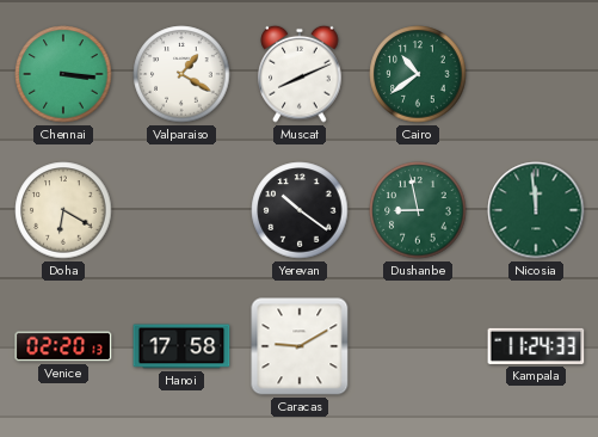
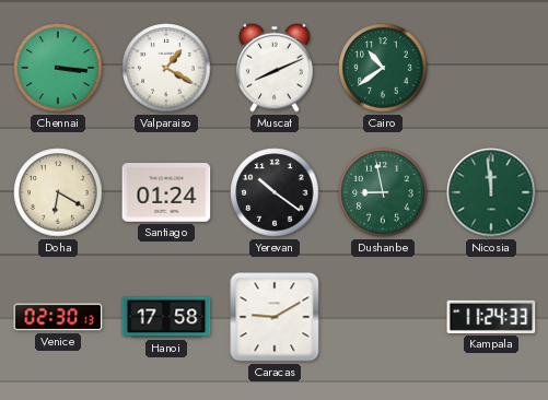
Santiago: none -> 01:24
Venice: 02:20 -> 02:30
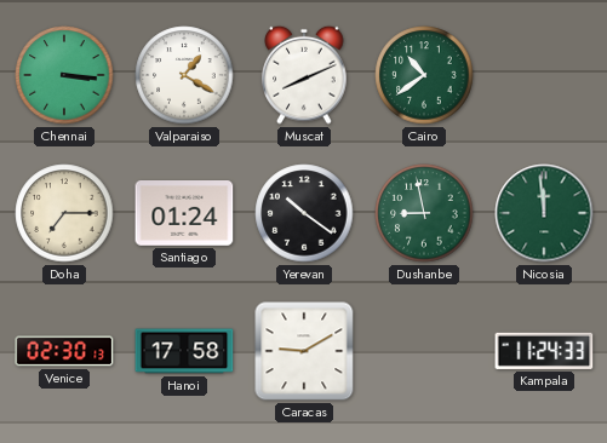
Doha: 6:20 -> 7:15
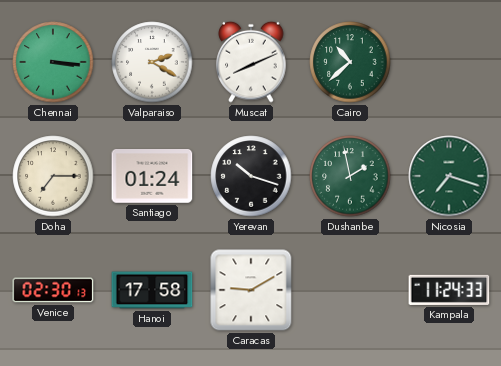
Valparaiso: 1:20 -> 2:20
Cairo: 10:39 -> 10:38
Yerevan: 10:21 -> 10:18
Dushanbe: 8:58 -> 1:58
Nicosia: 11:59 -> 7:18
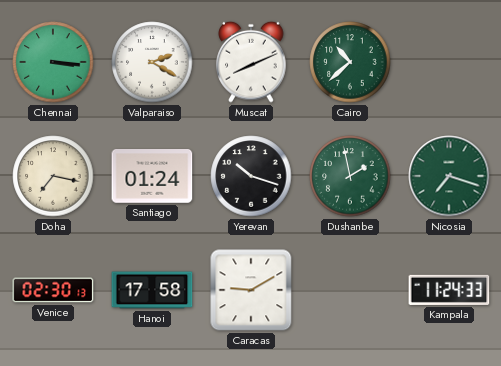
Doha: 7:15 -> 7:17
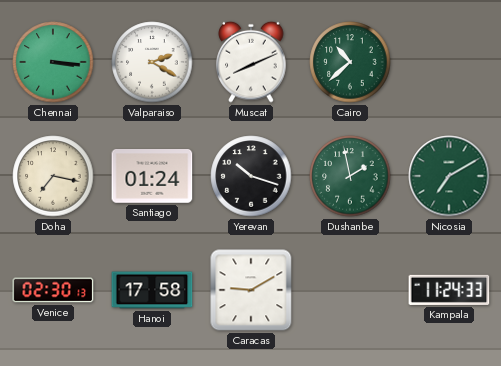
Nicosia: 7:18 -> 7:10
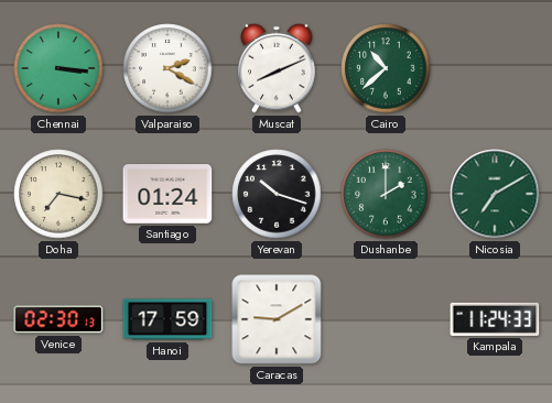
Dushanbe: 1:58 -> 2:00
Hanoi: 17:58 -> 17:59
